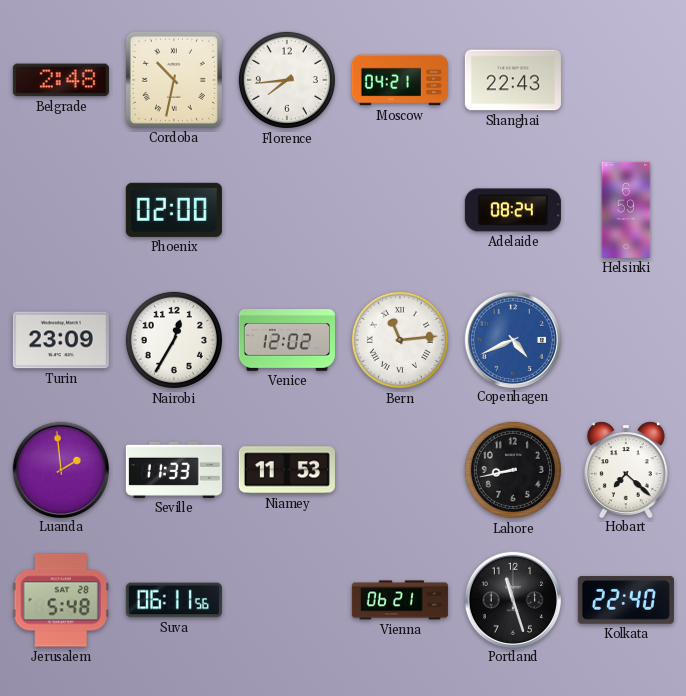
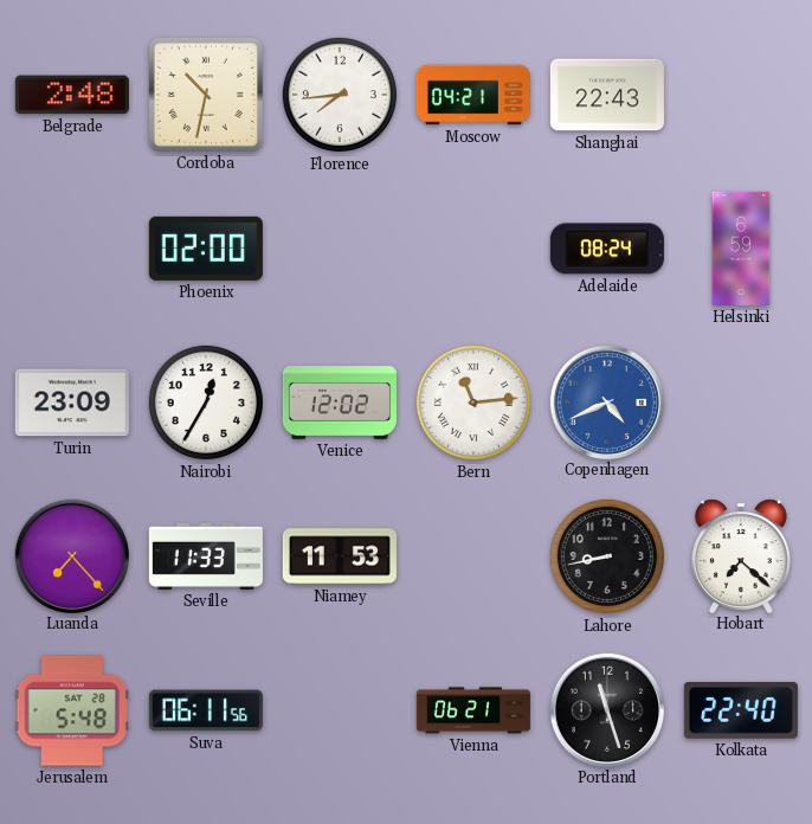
Luanda: 1:59 -> 7:23
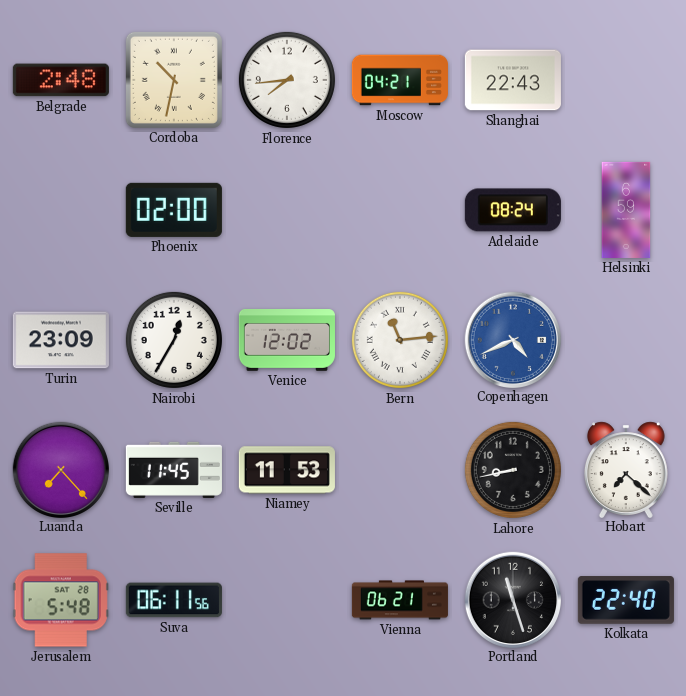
Seville: 11:33 -> 11:45
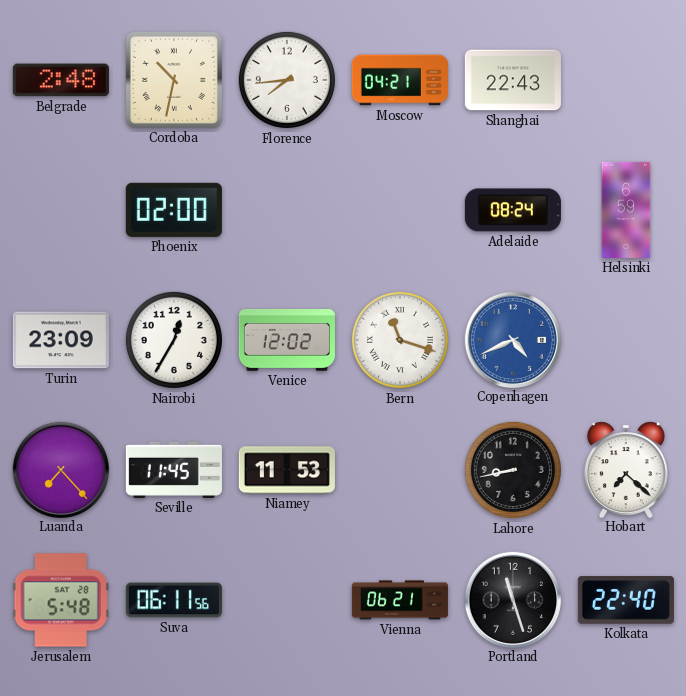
Bern: 11:14 -> 11:18
